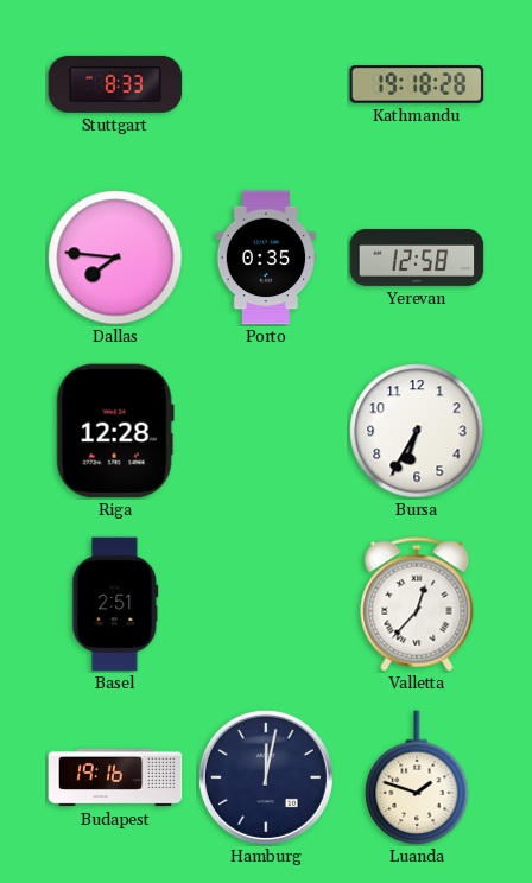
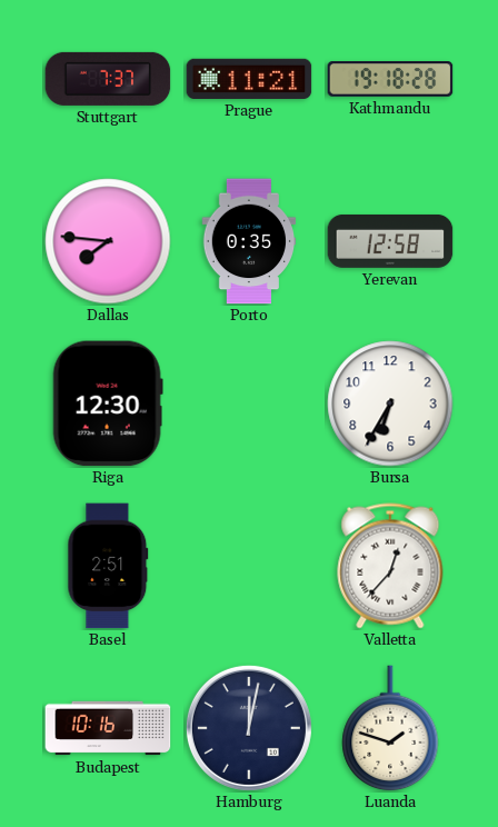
Stuttgart: 8:33 -> 7:37
Prague: none -> 11:21
Riga: 12:28 -> 12:30
Budapest: 19:16 -> 10:16
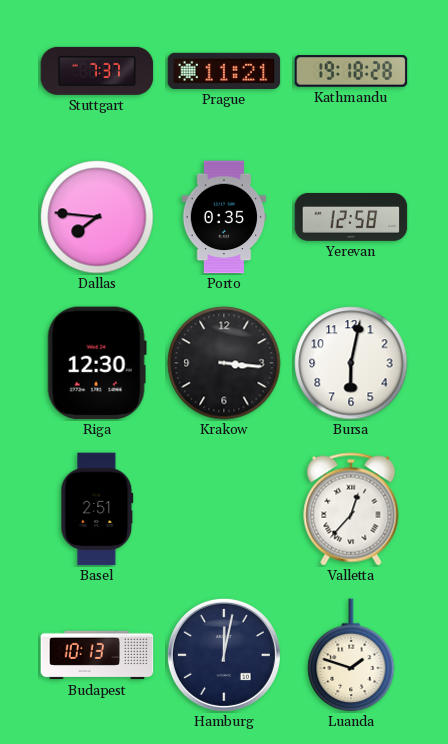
Krakow: none -> 3:16
Bursa: 6:35 -> 6:02
Budapest: 10:16 -> 10:13
